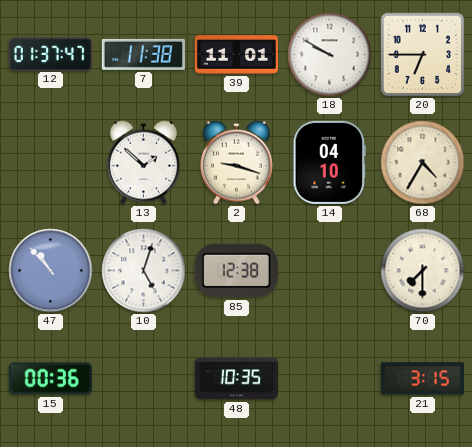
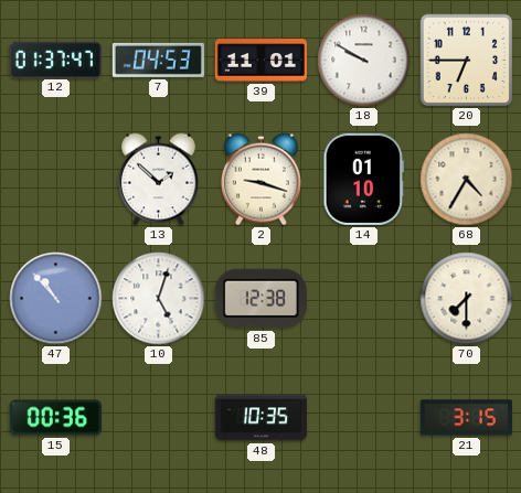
7: 11:38 -> 04:53
14: 04:10 -> 01:10
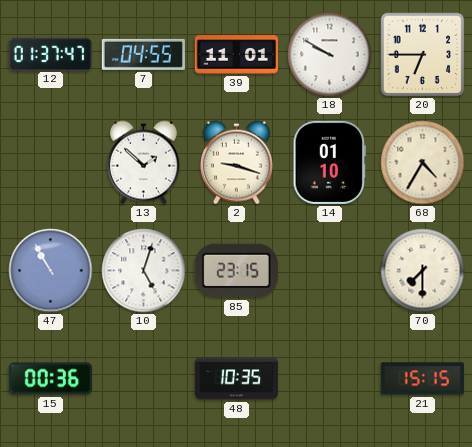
7: 04:53 -> 04:55
47: 10:53 -> 10:55
85: 12:38 -> 23:15
21: 3:15 -> 15:15
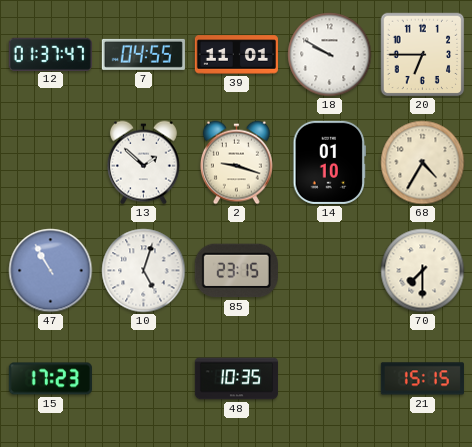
15: 00:36 -> 17:23
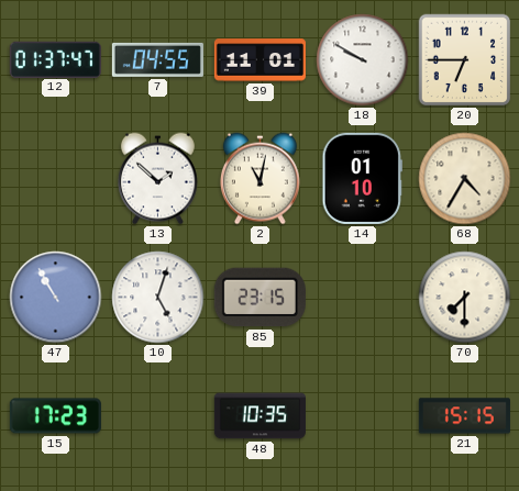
2: 9:18 -> 11:02
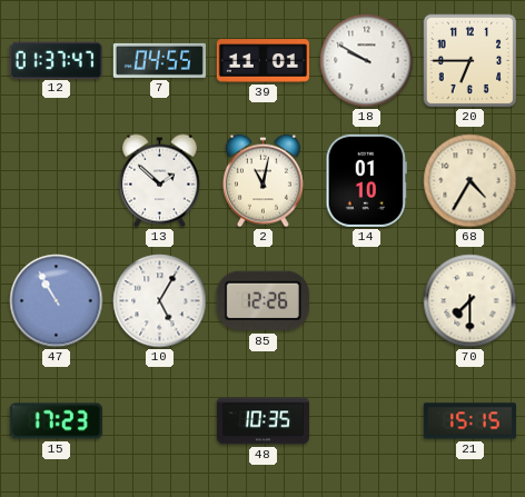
10: 5:03 -> 5:05
85: 23:15 -> 12:26
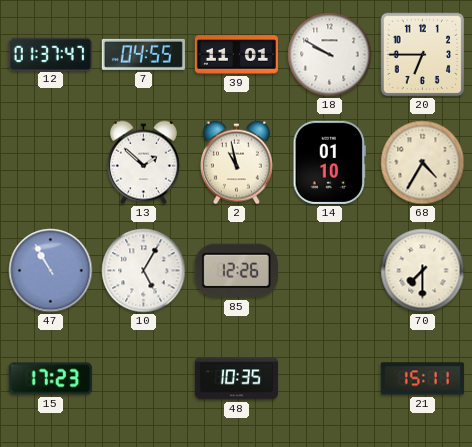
2: 11:02 -> 10:58
21: 15:15 -> 15:11
